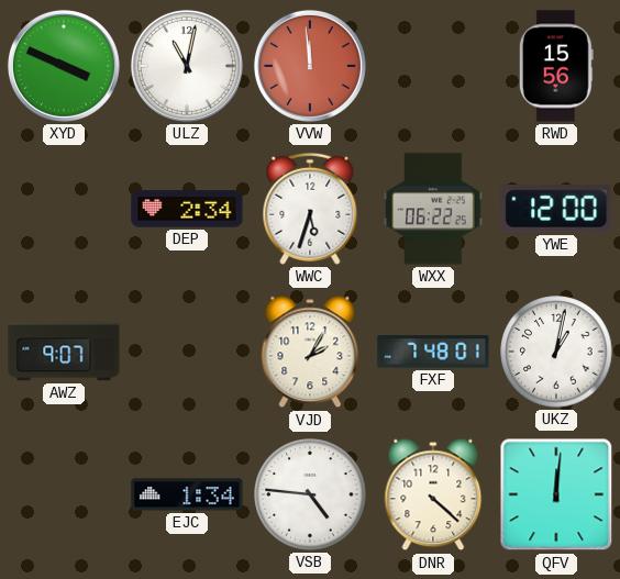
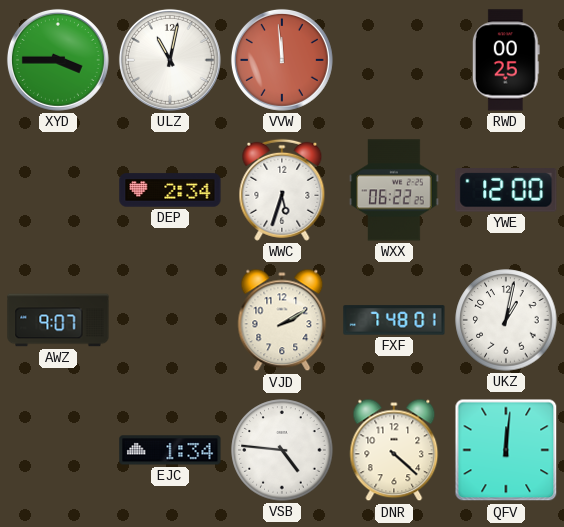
XYD: 3:49 -> 3:45
RWD: 15:56 -> 00:25
VJD: 2:05 -> 2:10
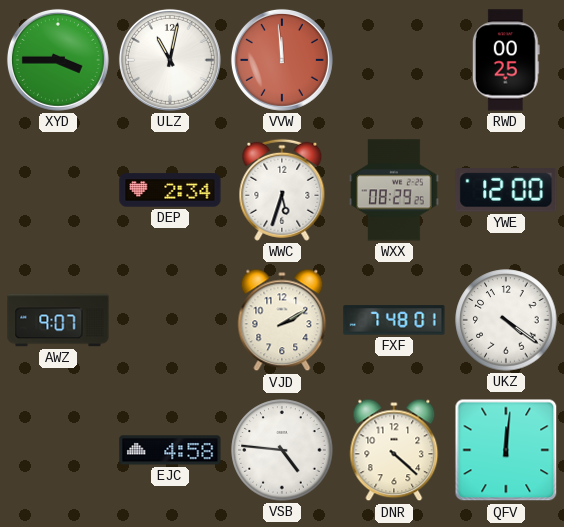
WXX: 06:22 -> 08:29
UKZ: 1:02 -> 4:21
EJC: 1:34 -> 4:58
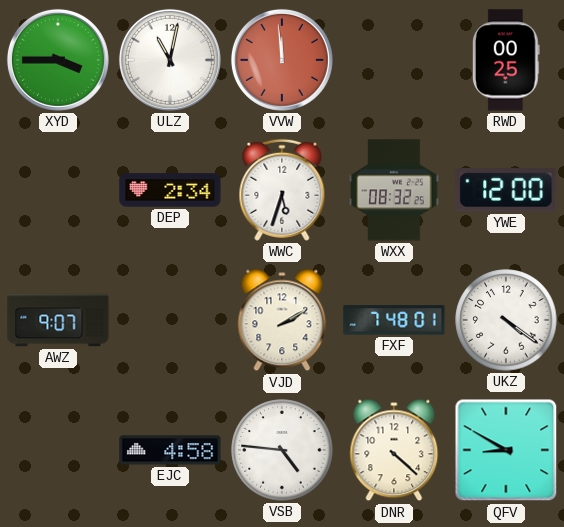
WXX: 08:29 -> 08:32
QFV: 12:01 -> 8:50
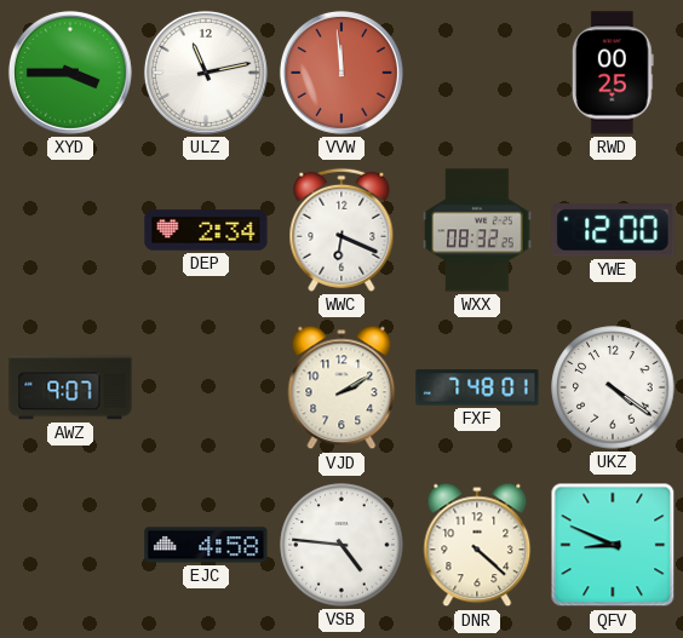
ULZ: 11:02 -> 11:13
WWC: 5:33 -> 6:19
QFV: 8:50 -> 8:49
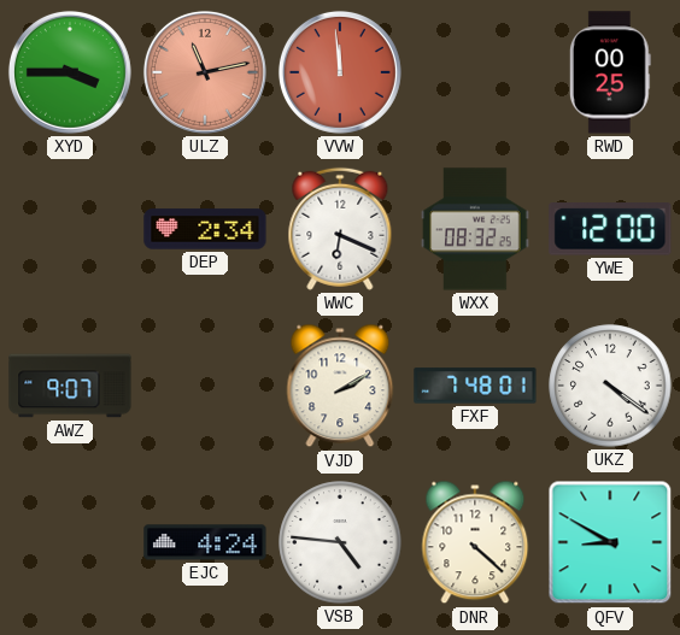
ULZ dial: white -> salmon
EJC: 4:58 -> 4:24
QFV: 8:49 -> 8:50
